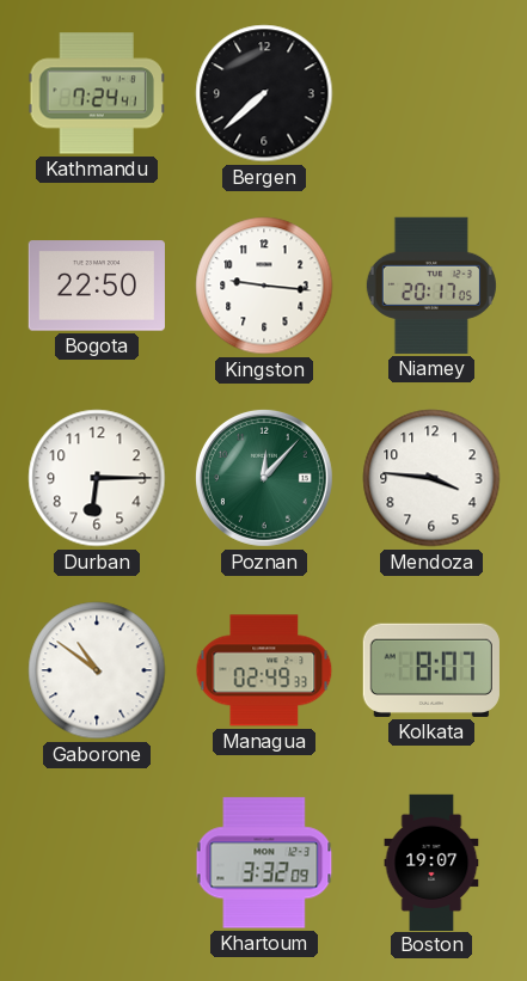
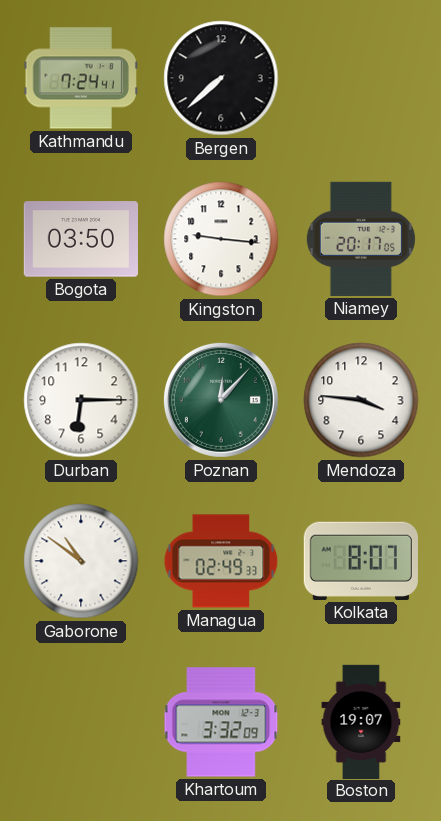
Bogota: 22:50 -> 03:50
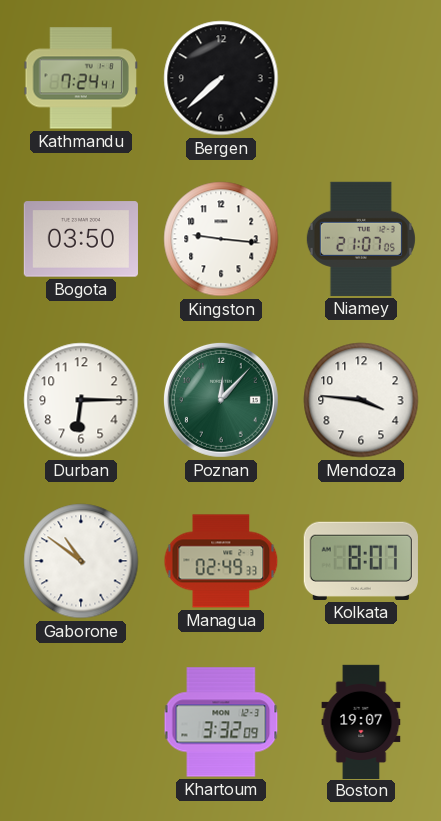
Niamey: 20:17 -> 21:07
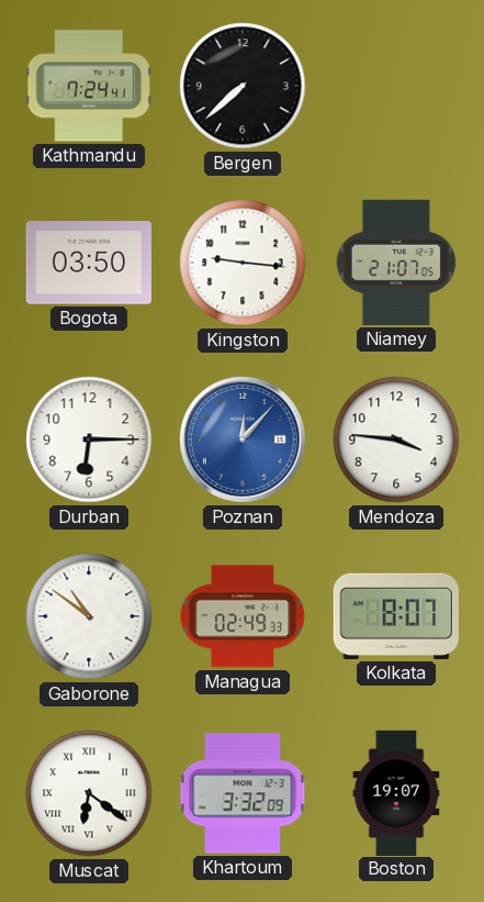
Poznan dial: green -> blue
Muscat: none -> 6:21
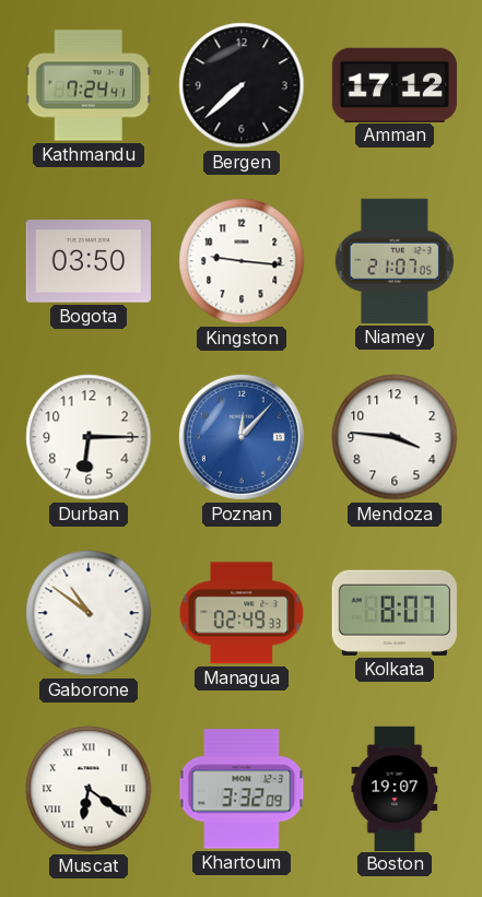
Amman: none -> 17:12
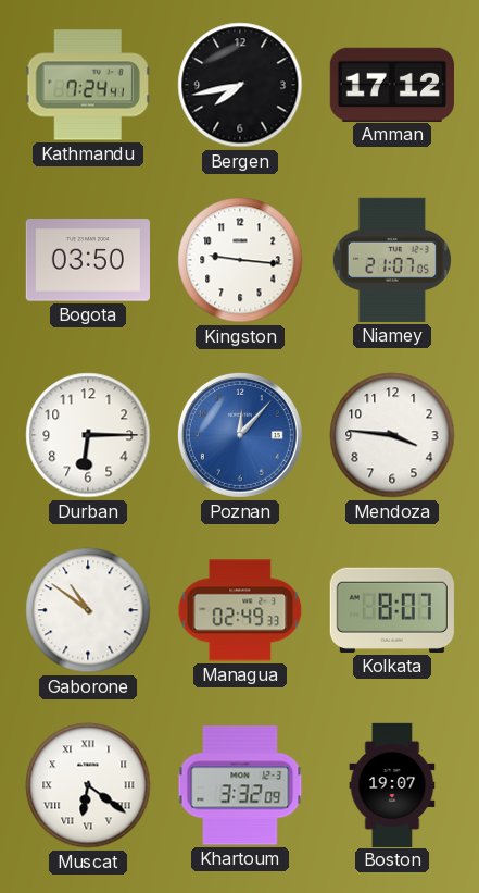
Bergen: 7:38 -> 7:43
